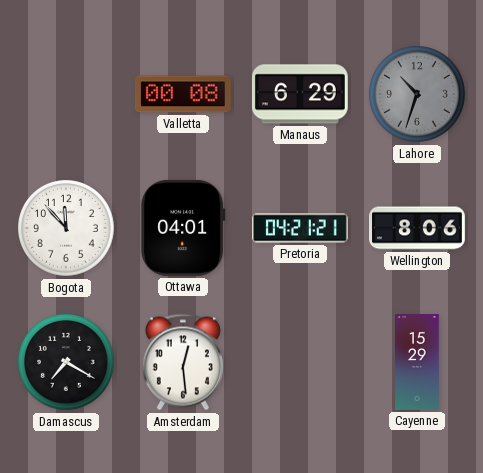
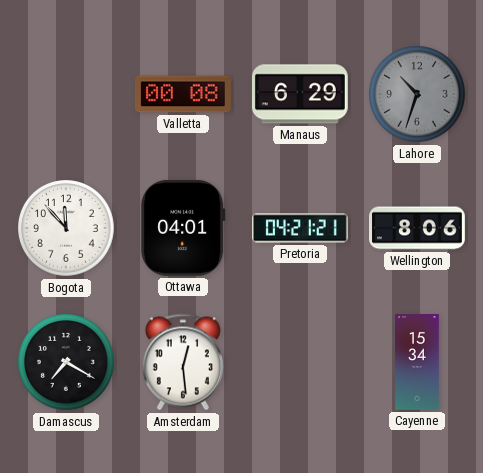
Cayenne: 15:29 -> 15:34
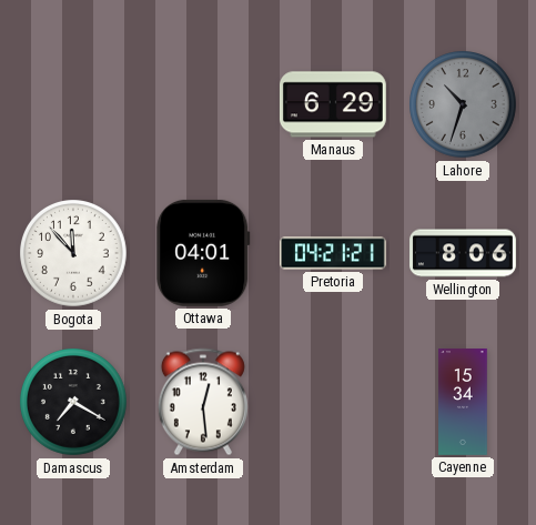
Valletta: 00:08 -> none
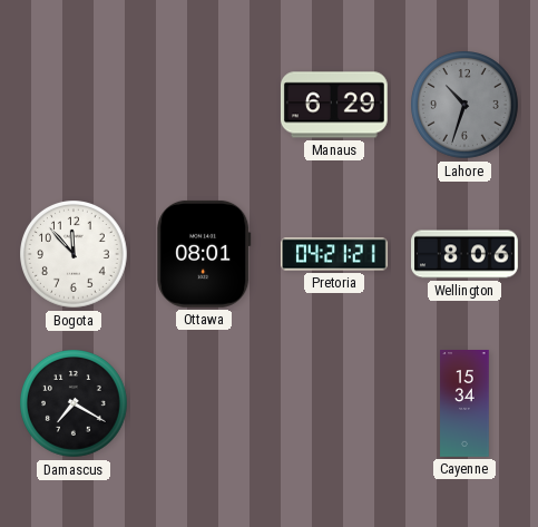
Ottawa: 04:01 -> 08:01
Amsterdam: 12:29 -> none
